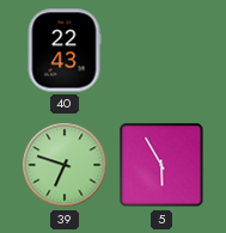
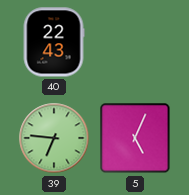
39: 6:48 -> 6:46
5: 5:55 -> 5:04
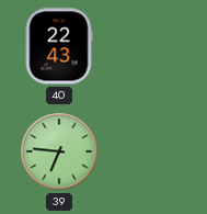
5: 5:04 -> none
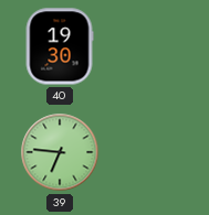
40: 22:43 -> 19:30
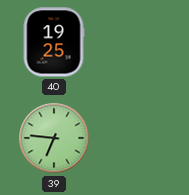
40: 19:30 -> 19:25
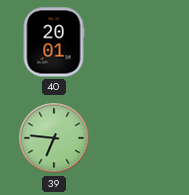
40: 19:25 -> 20:01
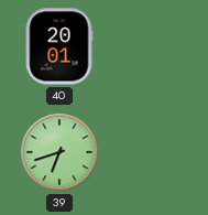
39: 6:46 -> 6:42
